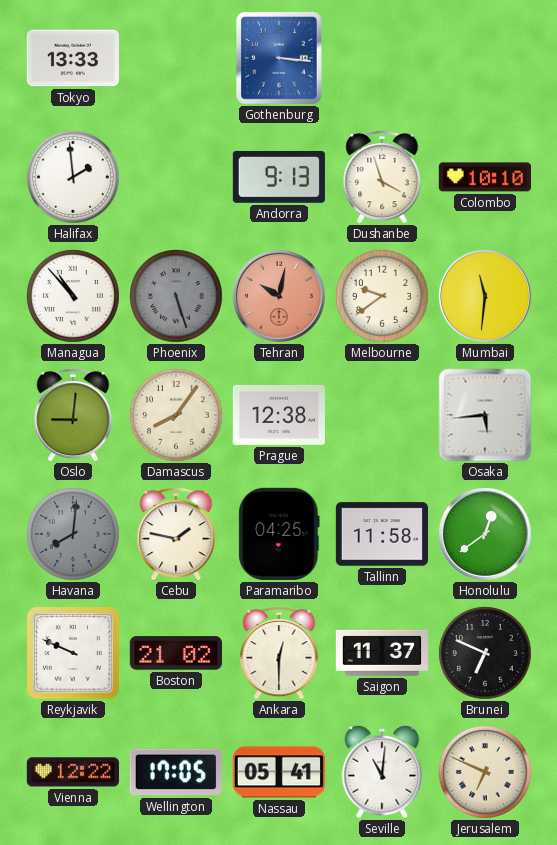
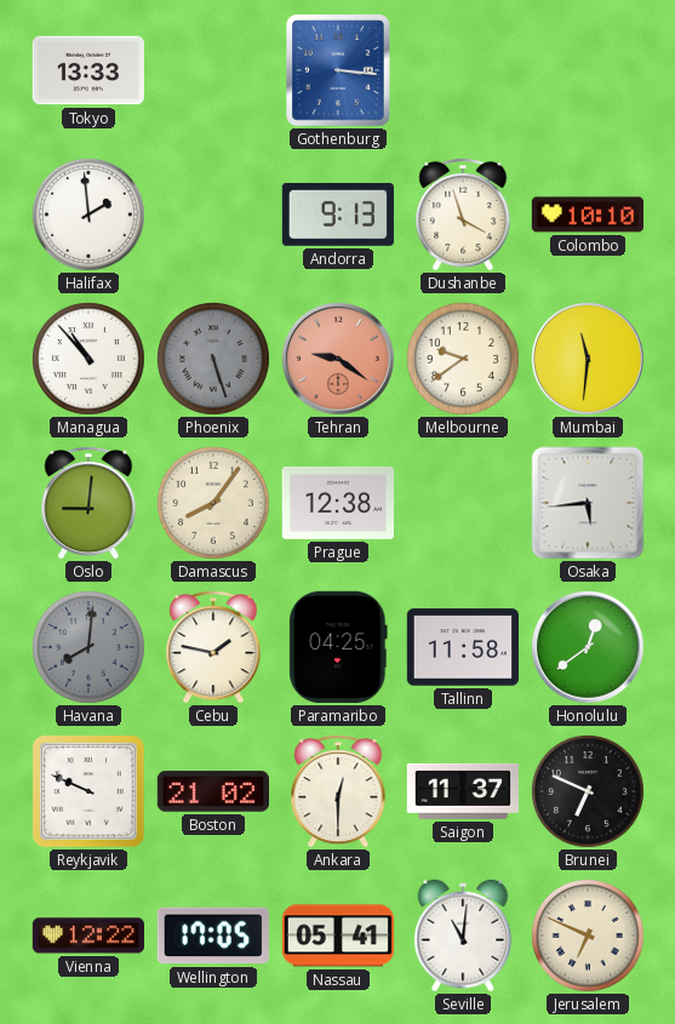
Tehran: 10:02 -> 9:21
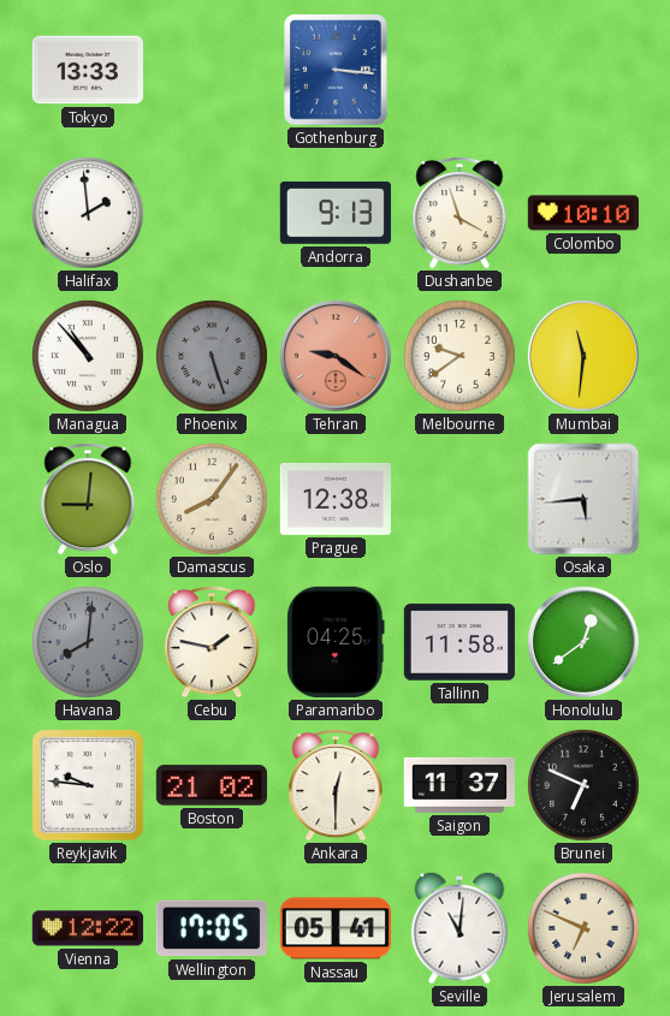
Reykjavik: 9:49 -> 9:46
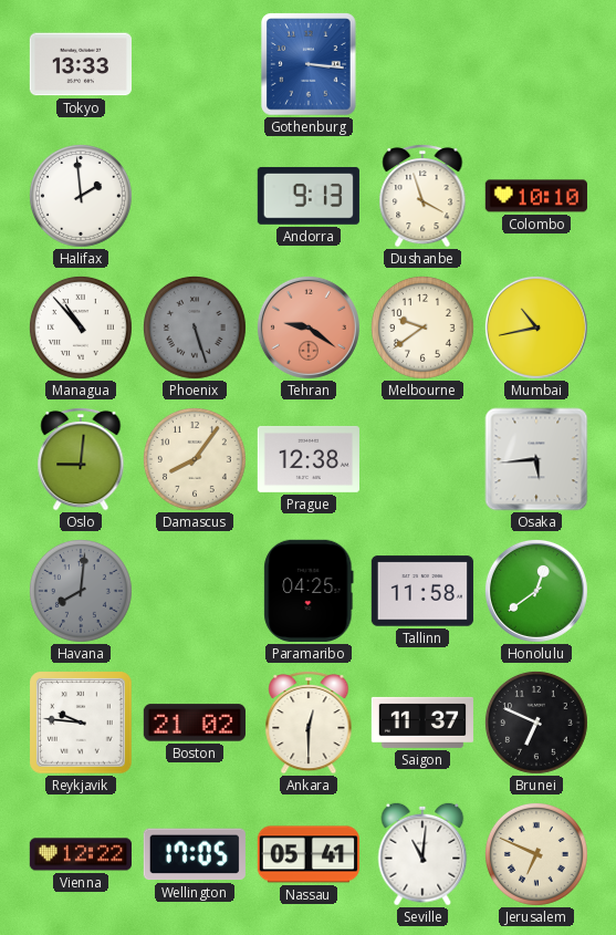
Mumbai: 11:31 -> 10:43
Cebu: 1:47 -> none
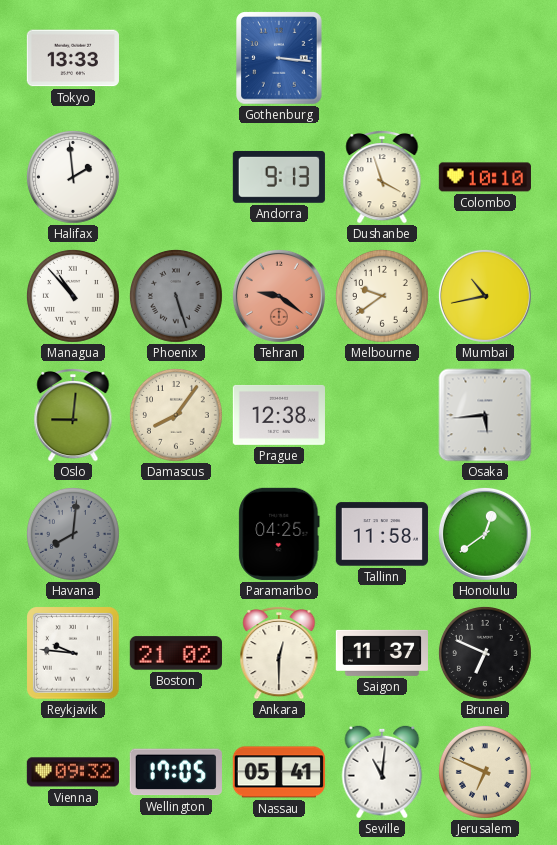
Vienna: 12:22 -> 09:32
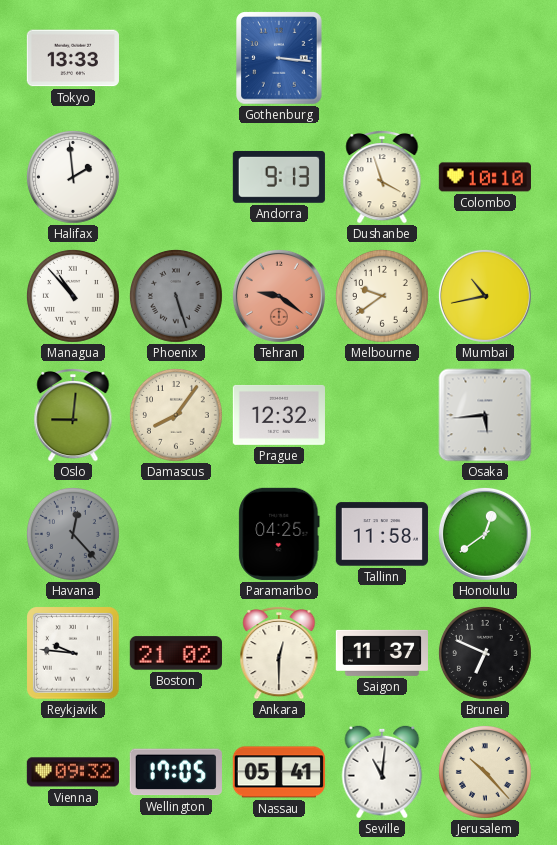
Prague: 12:38 -> 12:32
Havana: 8:01 -> 12:23
Jerusalem: 6:49 -> 10:23
